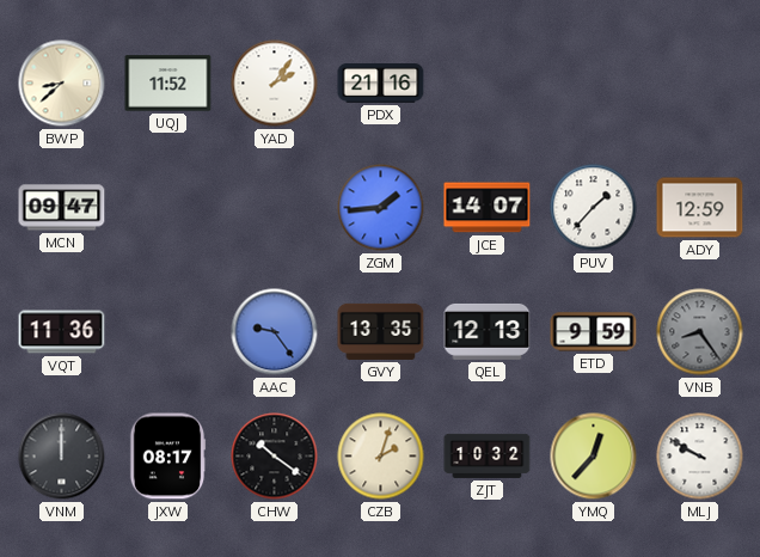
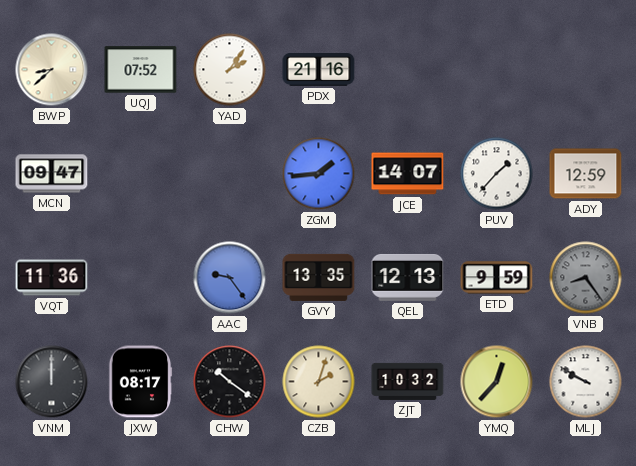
UQJ: 11:52 -> 07:52
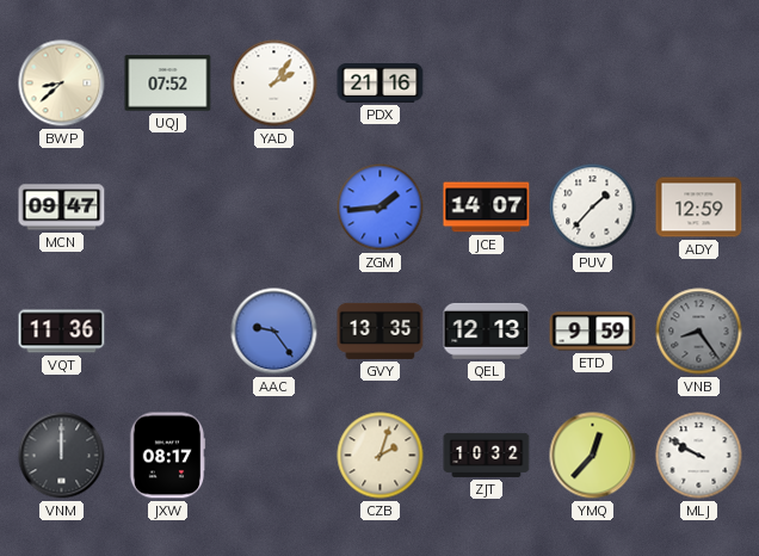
CHW: 10:21 -> none
